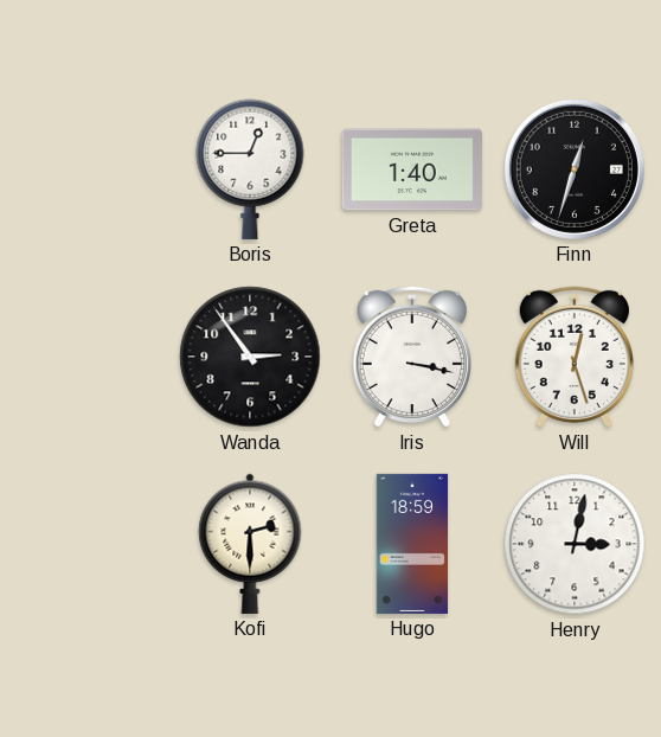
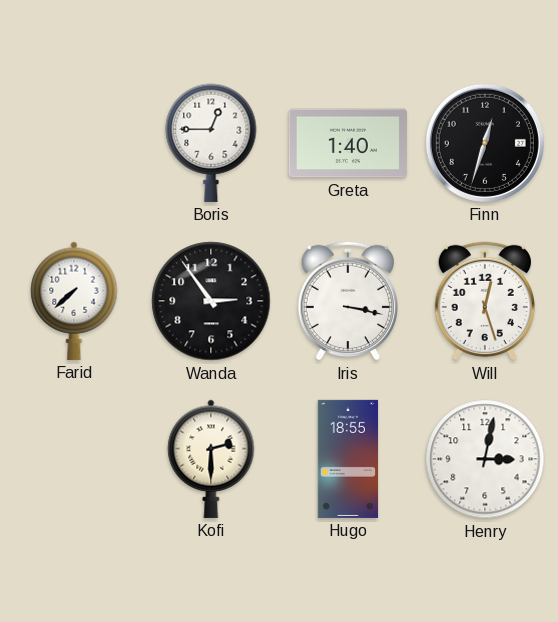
Farid: none -> 7:38
Hugo: 18:59 -> 18:55
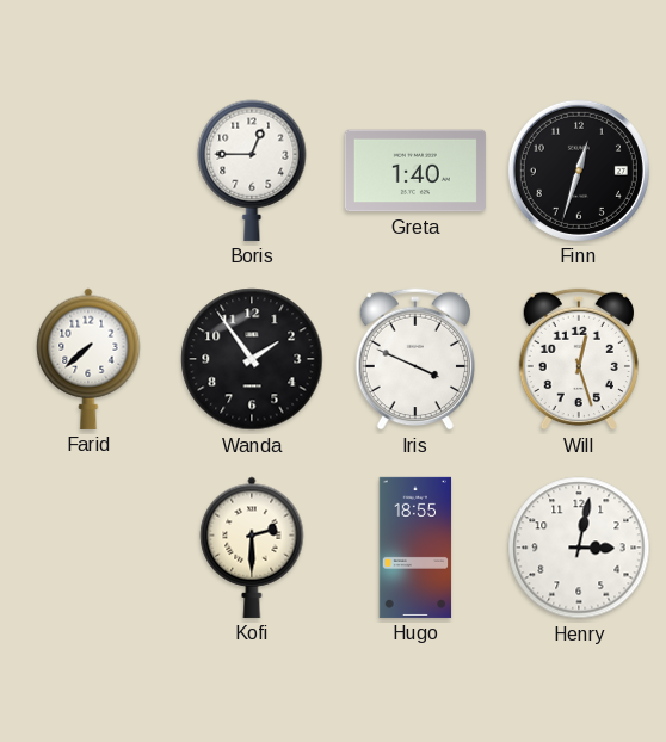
Wanda: 2:54 -> 1:54
Iris: 3:17 -> 3:49
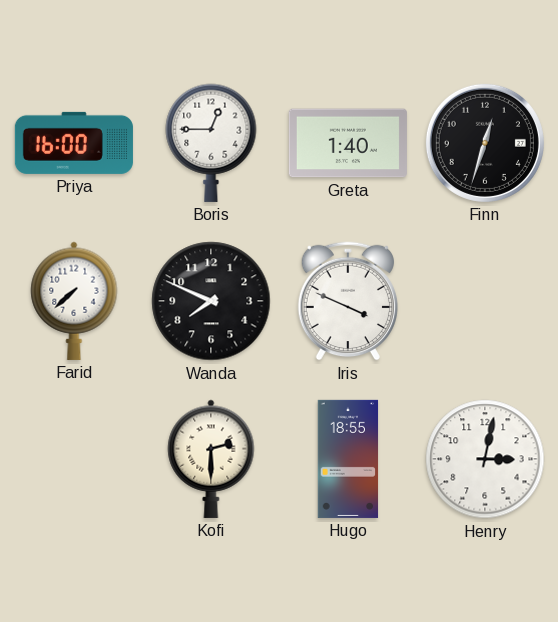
Priya: none -> 16:00
Wanda: 1:54 -> 7:49
Will: 12:27 -> none
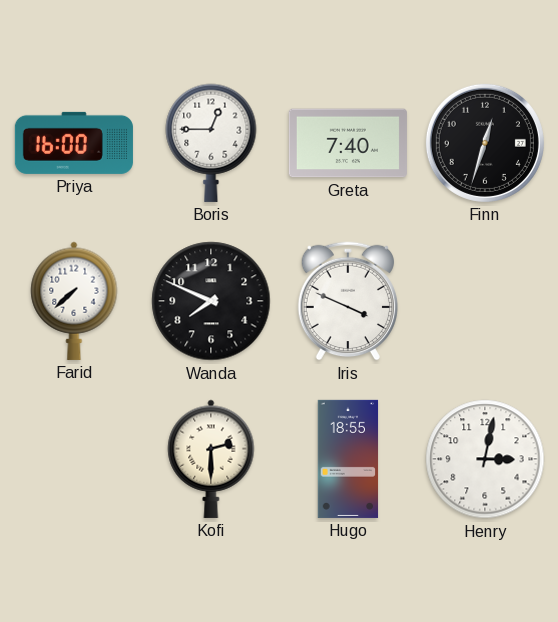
Greta: 1:40 -> 7:40
